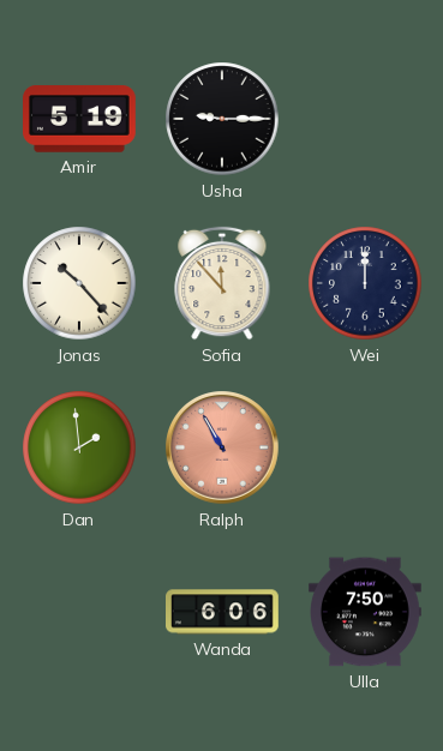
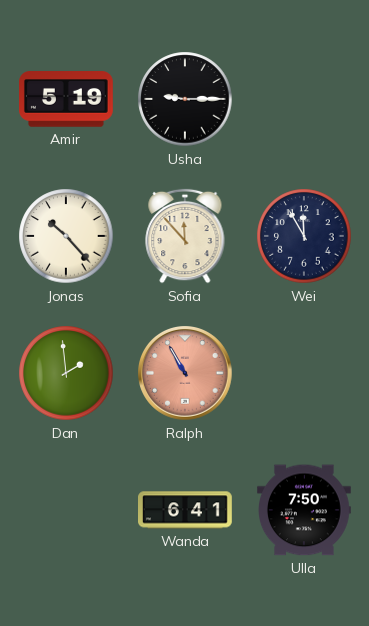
Wei: 12:00 -> 11:55
Wanda: 6:06 -> 6:41
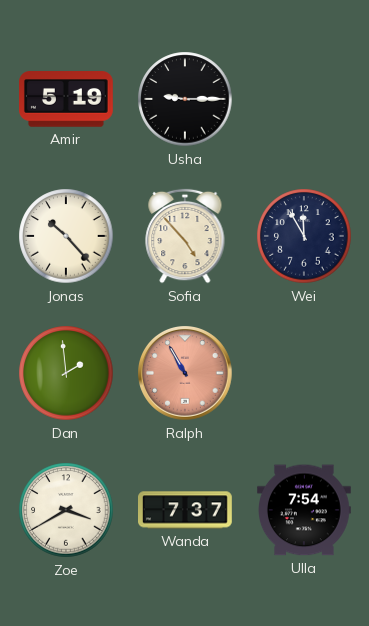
Sofia: 11:53 -> 4:53
Zoe: none -> 3:40
Wanda: 6:41 -> 7:37
Ulla: 7:50 -> 7:54
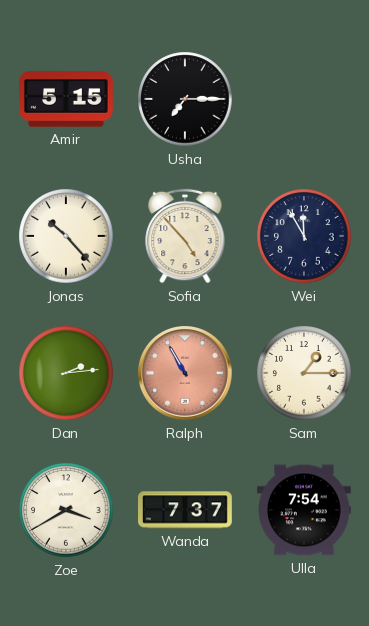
Amir: 5:19 -> 5:15
Usha: 9:15 -> 7:15
Dan: 1:59 -> 2:14
Sam: none -> 1:15
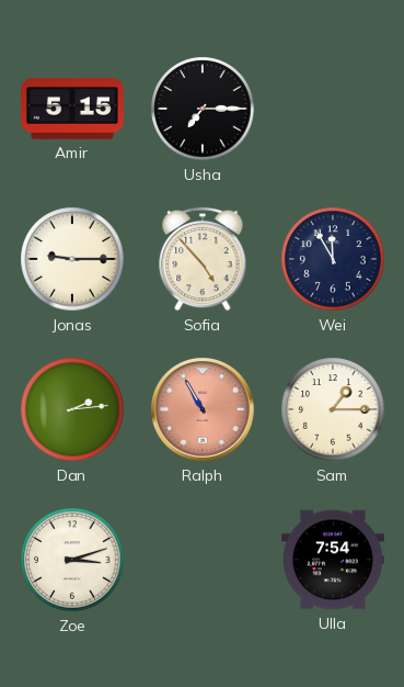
Jonas: 10:23 -> 9:15
Zoe: 3:40 -> 3:12
Wanda: 7:37 -> none
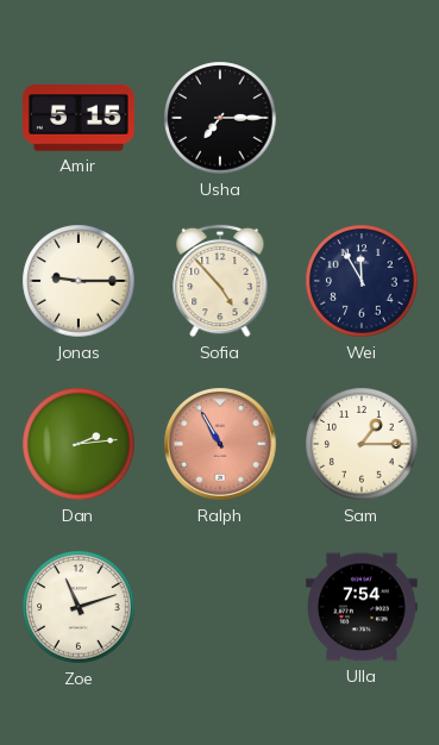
Zoe: 3:12 -> 11:12
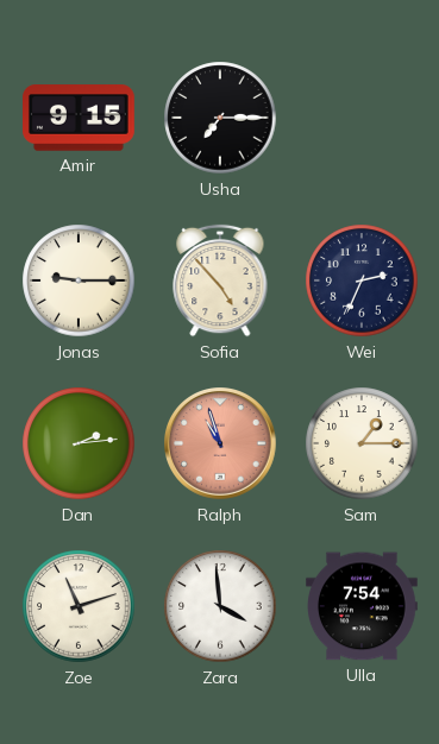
Amir: 5:15 -> 9:15
Wei: 11:55 -> 2:34
Ralph: 10:55 -> 10:57
Zara: none -> 3:59
